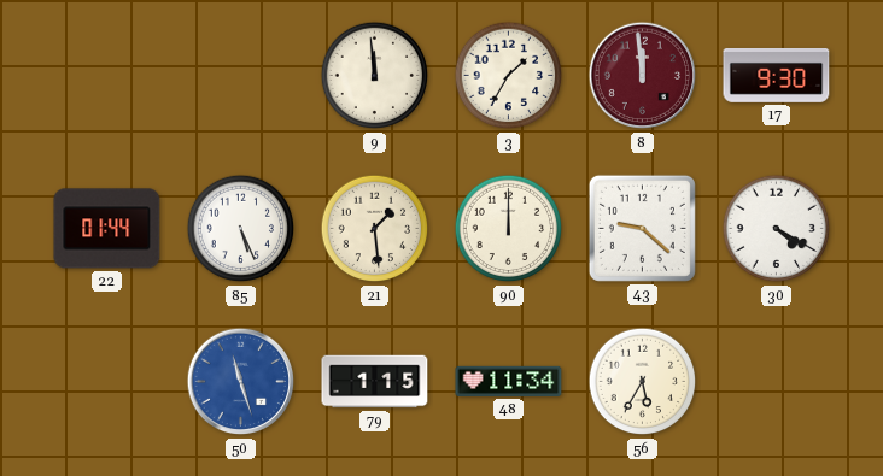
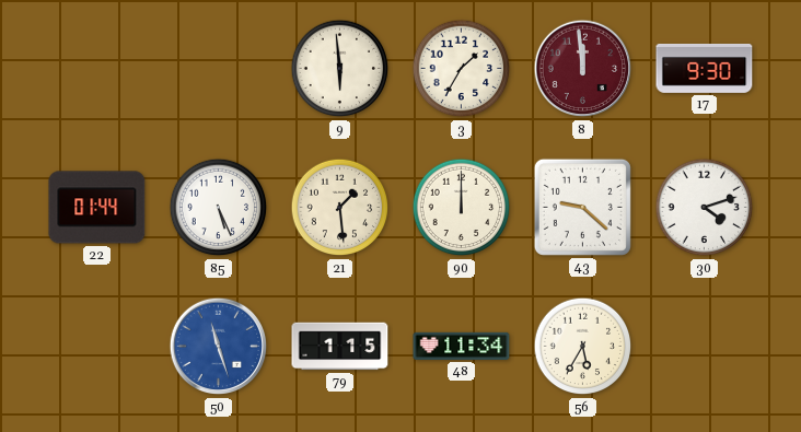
9: 11:59 -> 5:59
30: 4:20 -> 4:12
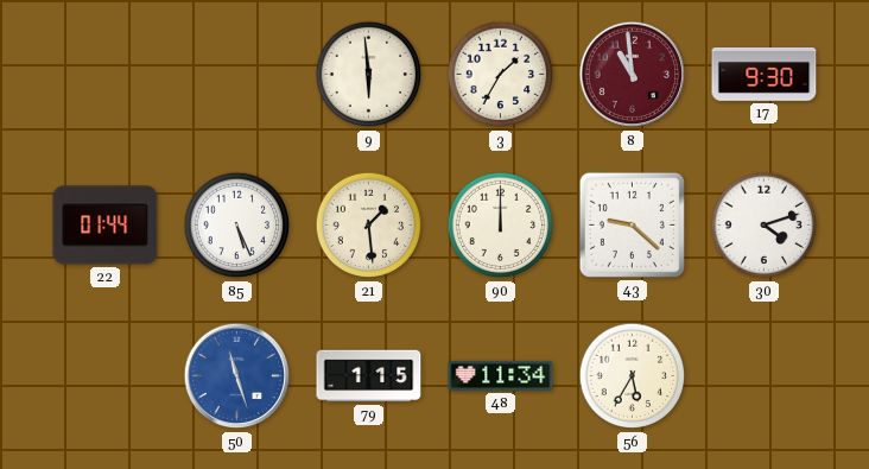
8: 11:59 -> 10:59
